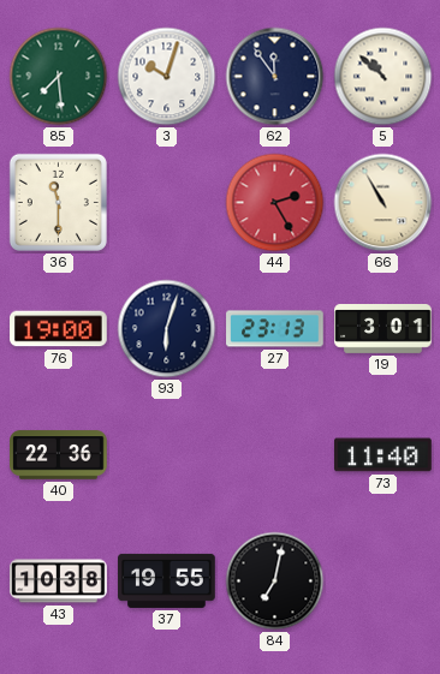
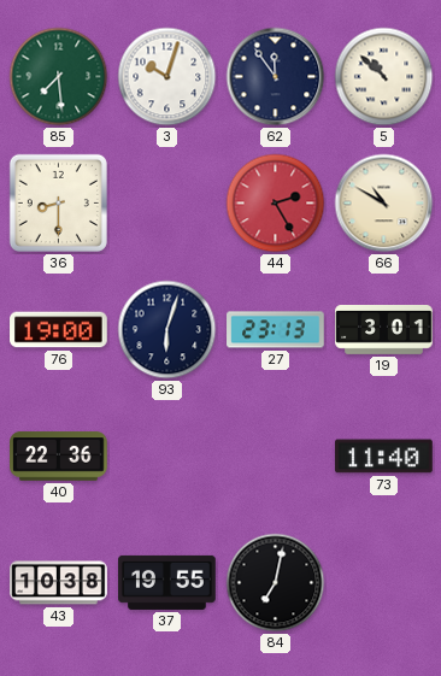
36: 11:30 -> 8:30
66: 10:55 -> 10:50
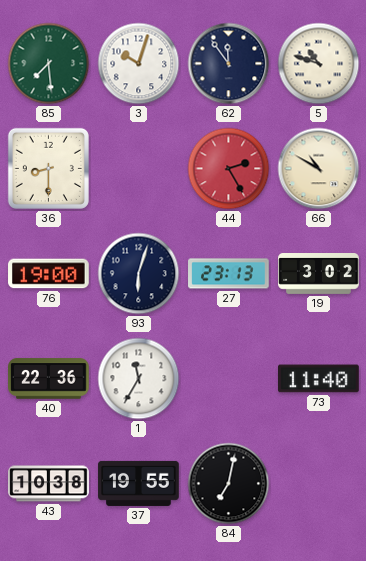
5: 10:52 -> 10:48
19: 3:01 -> 3:02
1: none -> 11:35
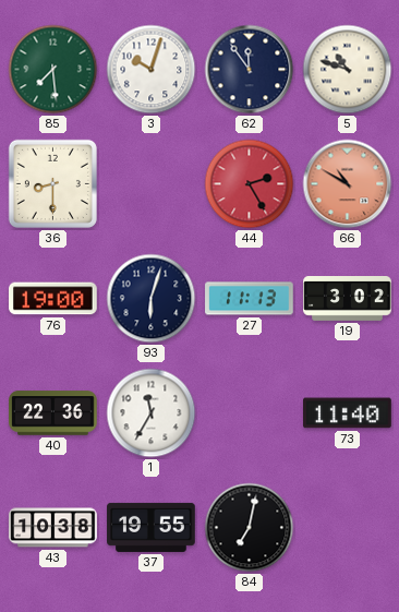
66 dial: cream -> salmon
27: 23:13 -> 11:13
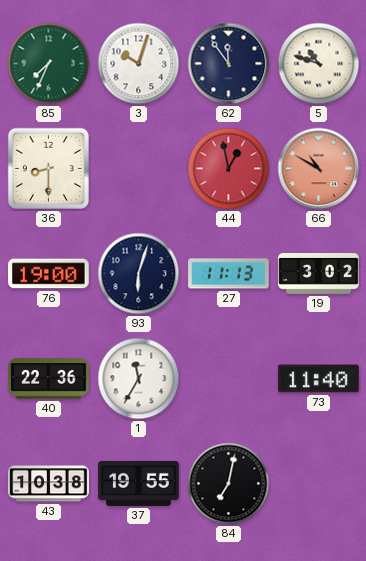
85: 7:29 -> 7:34
44: 2:25 -> 12:58
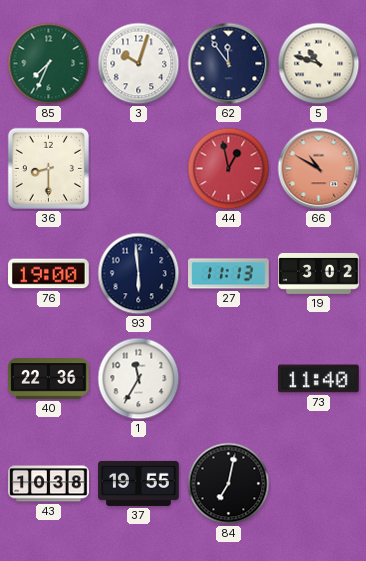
93: 6:03 -> 5:59
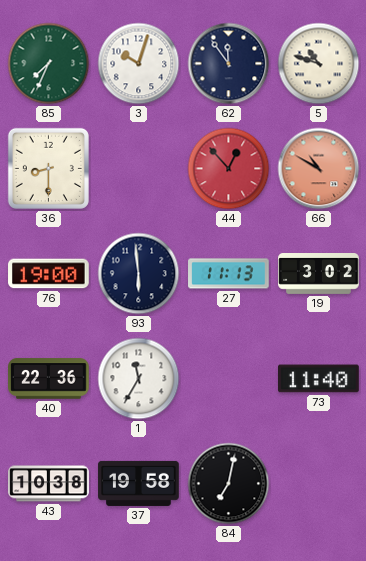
44: 12:58 -> 12:53
37: 19:55 -> 19:58
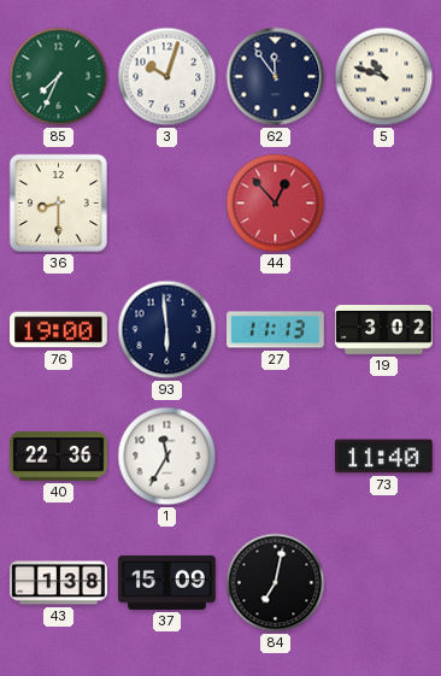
66: 10:50 -> none
43: 10:38 -> 1:38
37: 19:58 -> 15:09
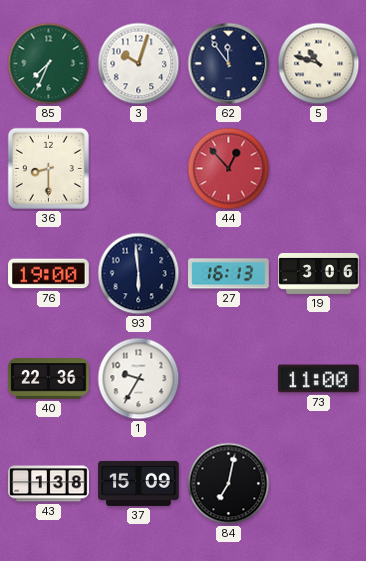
27: 11:13 -> 16:13
19: 3:02 -> 3:06
1: 11:35 -> 9:35
73: 11:40 -> 11:00
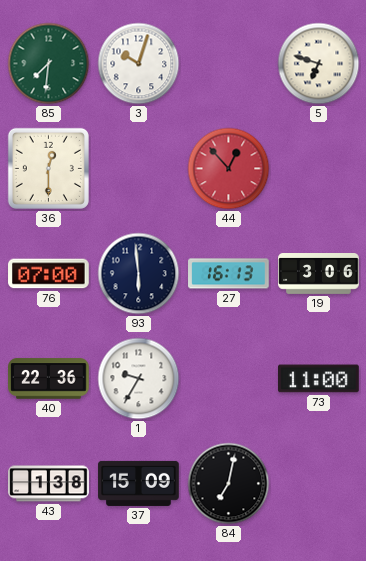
85: 7:34 -> 7:31
62: 11:54 -> none
5: 10:48 -> 6:48
36: 8:30 -> 12:30
76: 19:00 -> 07:00
